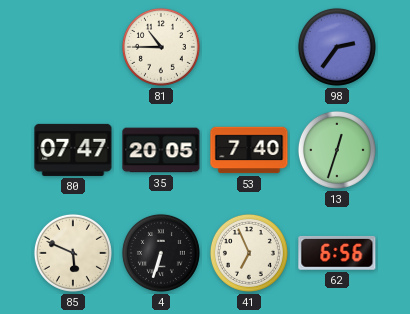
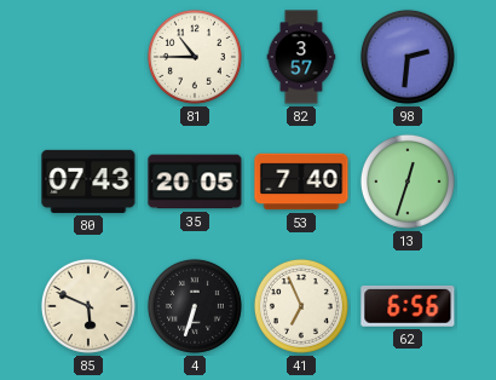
82: none -> 3:57
98: 2:36 -> 2:31
80: 07:47 -> 07:43
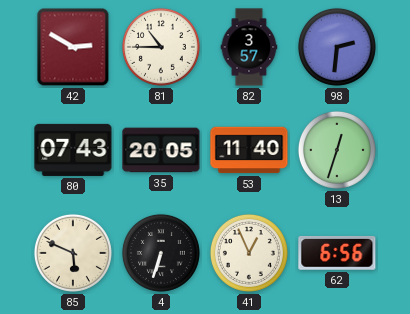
42: none -> 2:50
53: 7:40 -> 11:40
41: 6:56 -> 12:56
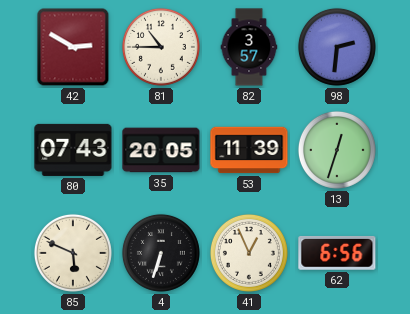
53: 11:40 -> 11:39
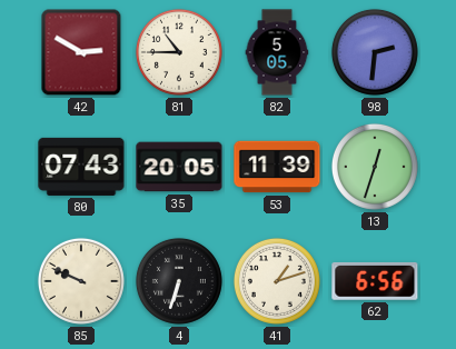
82: 3:57 -> 5:05
85: 5:49 -> 9:49
41: 12:56 -> 1:12
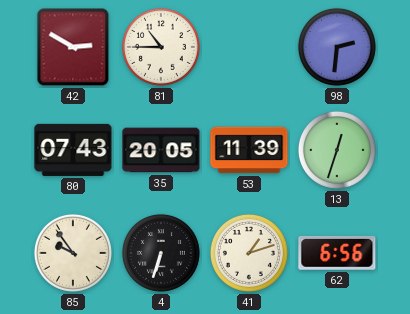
82: 5:05 -> none
85: 9:49 -> 9:54
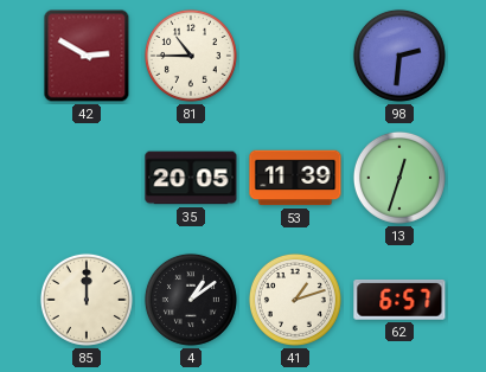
80: 07:43 -> none
85: 9:54 -> 12:00
4: 6:33 -> 1:09
62: 6:56 -> 6:57
